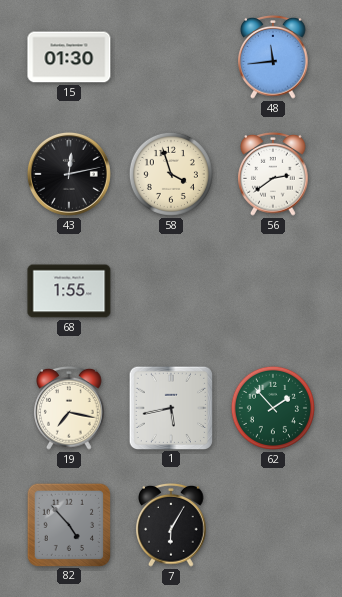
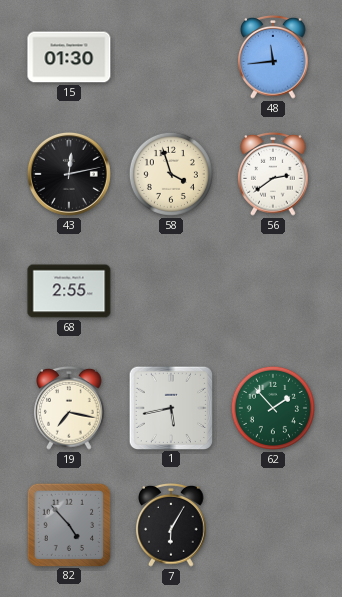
68: 1:55 -> 2:55
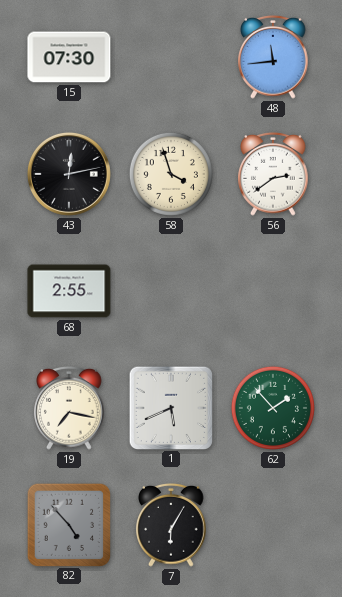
15: 01:30 -> 07:30
1: 5:43 -> 5:41
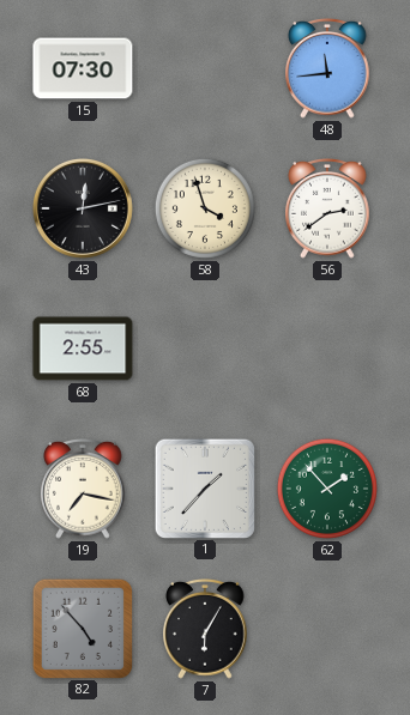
1: 5:41 -> 1:37
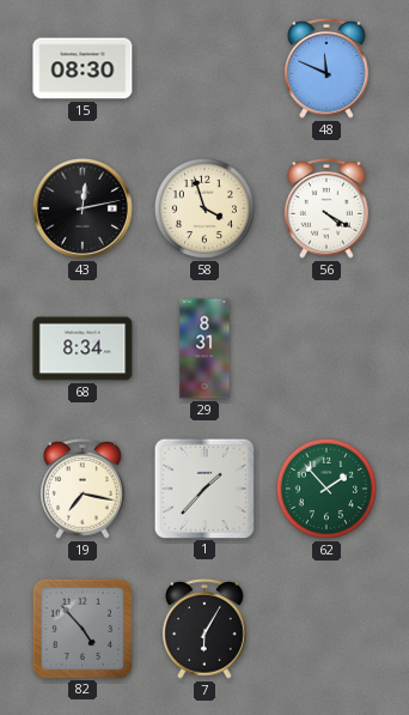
15: 07:30 -> 08:30
48: 11:44 -> 11:49
56: 2:39 -> 4:20
68: 2:55 -> 8:34
29: none -> 8:31
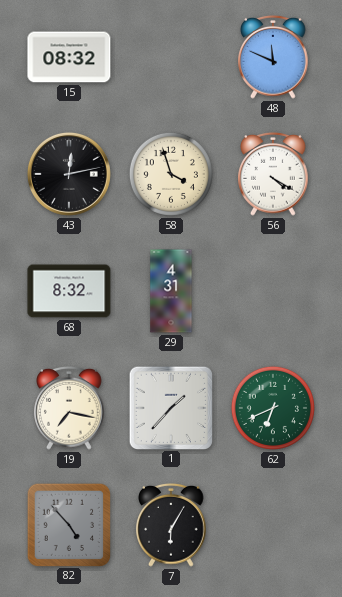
15: 08:30 -> 08:32
68: 8:34 -> 8:32
29: 8:31 -> 4:31
62: 1:53 -> 6:41
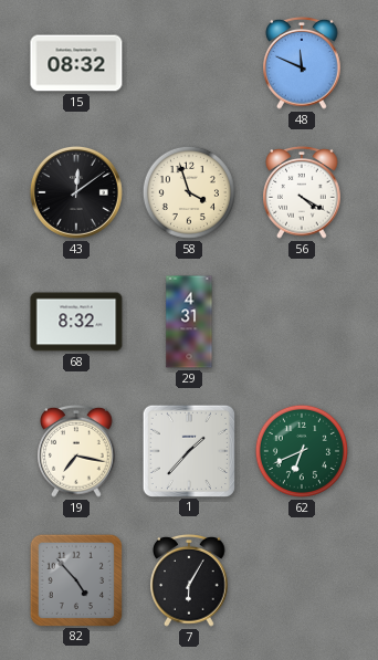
43: 12:13 -> 12:09
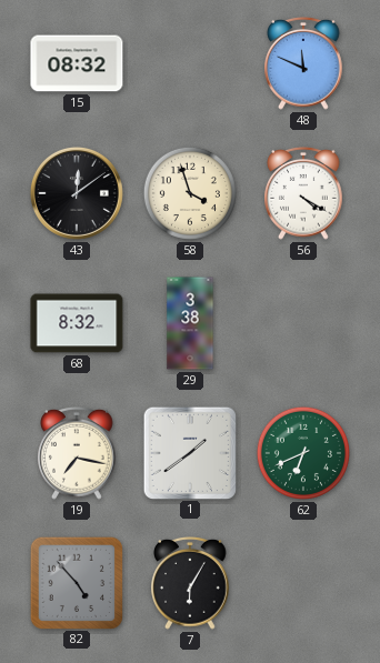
29: 4:31 -> 3:38
1: 1:37 -> 1:39
